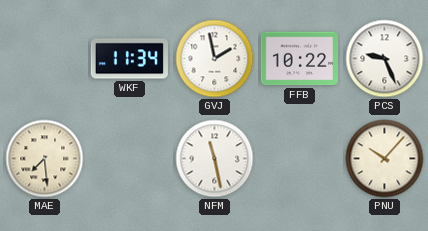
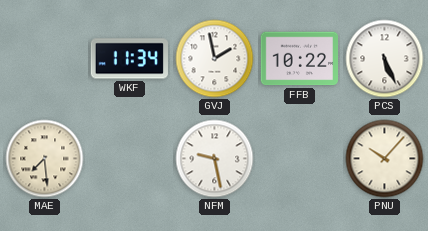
PCS: 9:26 -> 5:26
NFM: 11:28 -> 9:28
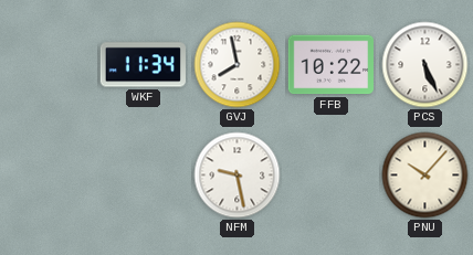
GVJ: 1:58 -> 7:58
MAE: 7:29 -> none
